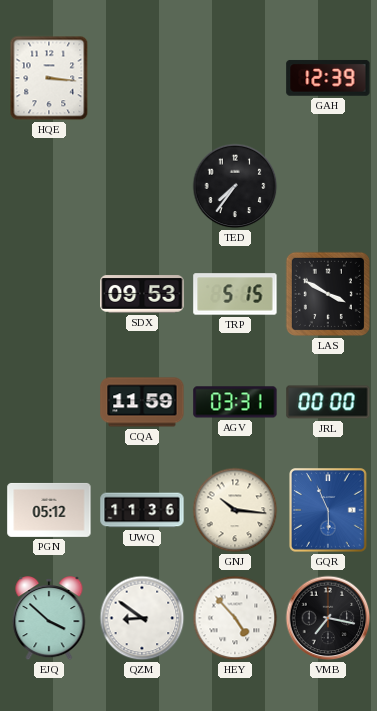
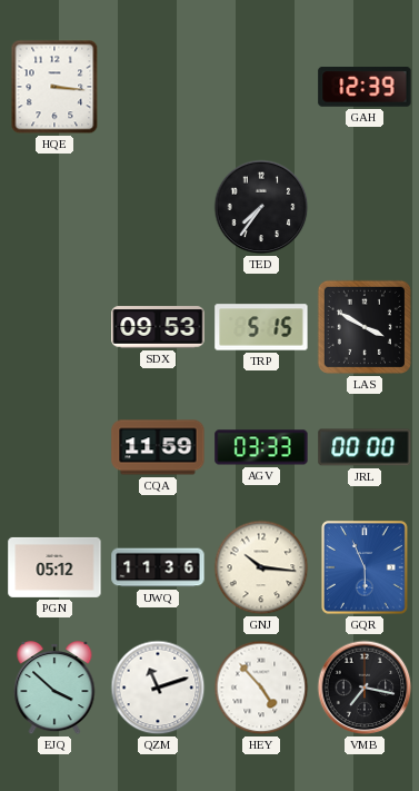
AGV: 03:31 -> 03:33
QZM: 8:51 -> 11:12
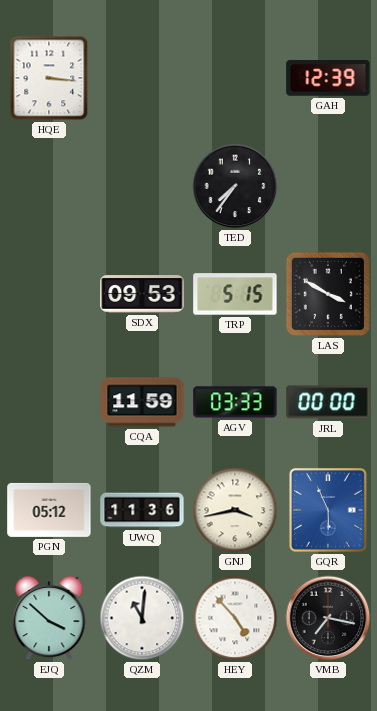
GNJ: 10:16 -> 3:43
QZM: 11:12 -> 11:01
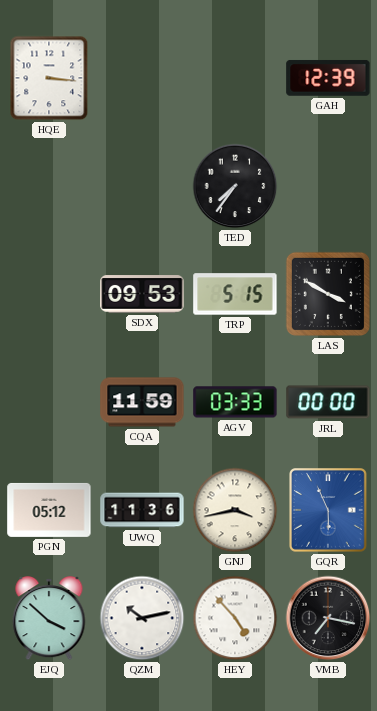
QZM: 11:01 -> 10:13
